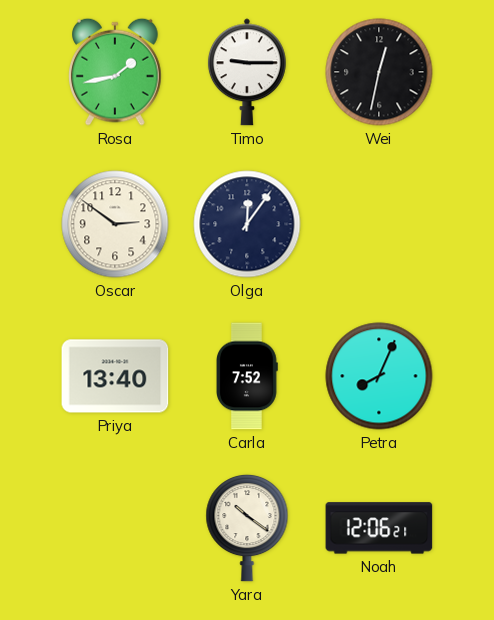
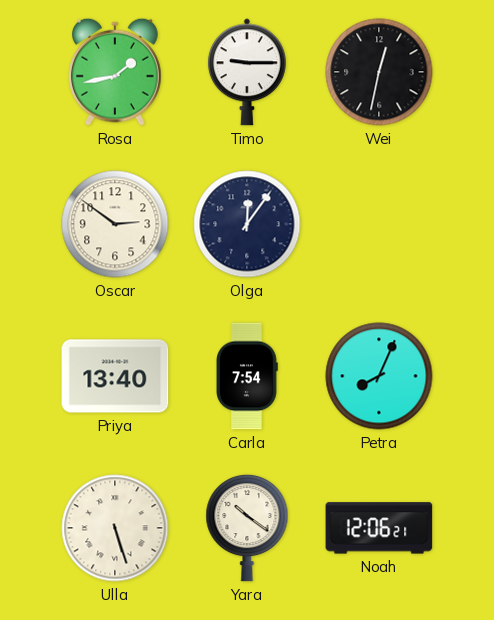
Carla: 7:52 -> 7:54
Ulla: none -> 5:27
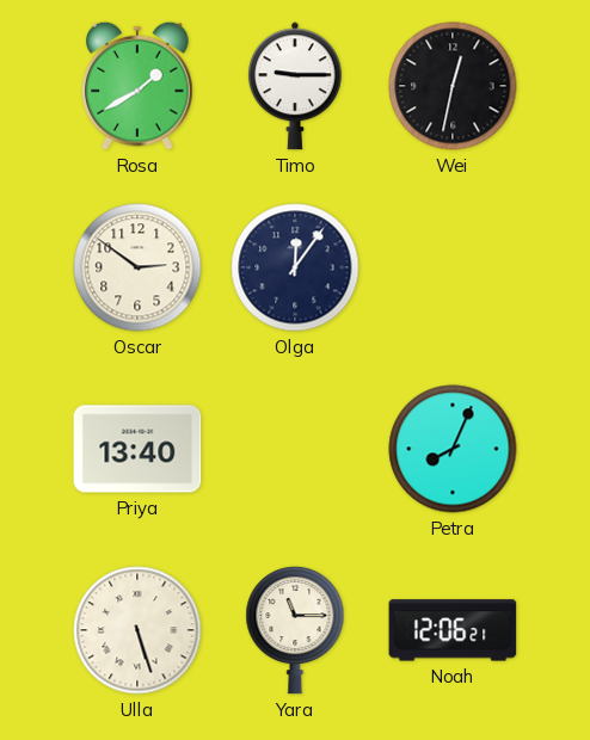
Rosa: 1:43 -> 1:40
Carla: 7:54 -> none
Yara: 10:21 -> 11:15
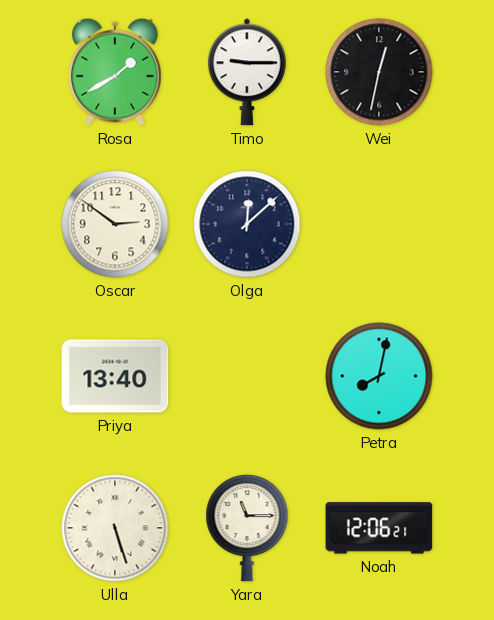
Olga: 12:06 -> 12:08
Petra: 8:04 -> 8:02
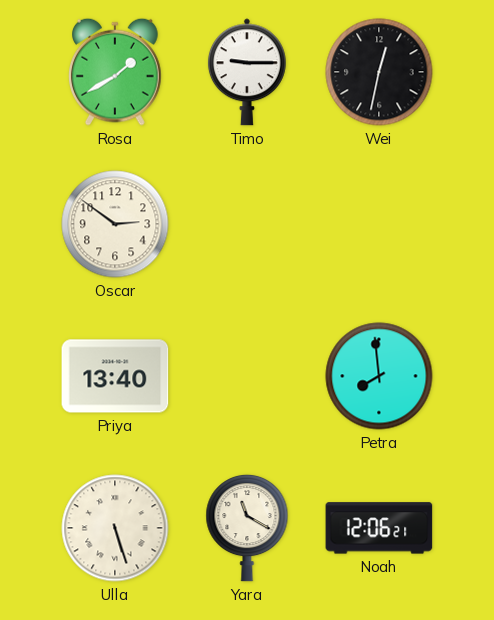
Olga: 12:08 -> none
Petra: 8:02 -> 7:59
Yara: 11:15 -> 11:20
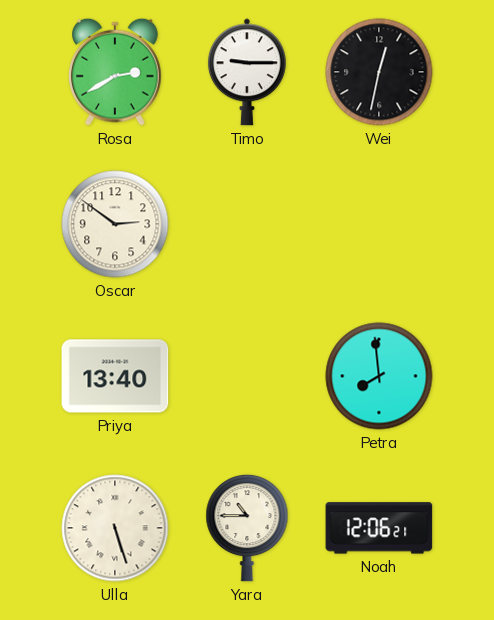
Rosa: 1:40 -> 2:40
Yara: 11:20 -> 10:45
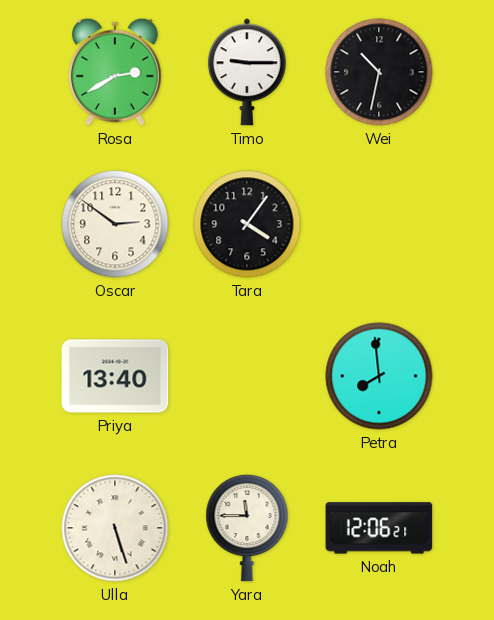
Wei: 12:32 -> 10:32
Tara: none -> 4:06
Yara: 10:45 -> 11:45
